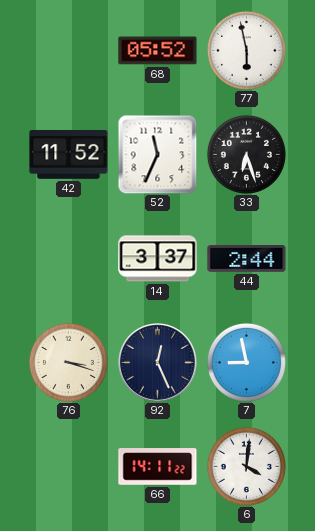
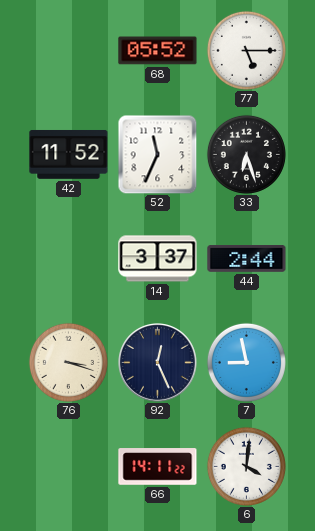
77: 5:58 -> 5:15
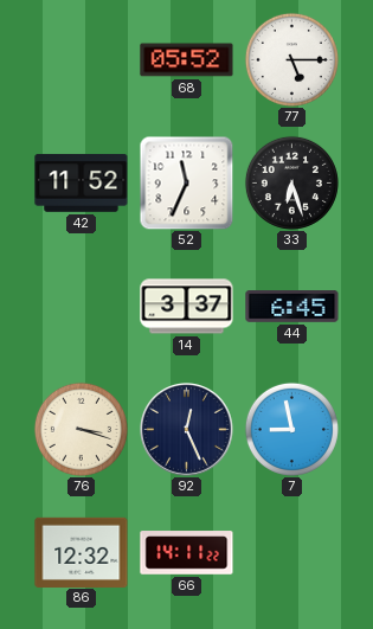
44: 2:44 -> 6:45
86: none -> 12:32
6: 4:01 -> none
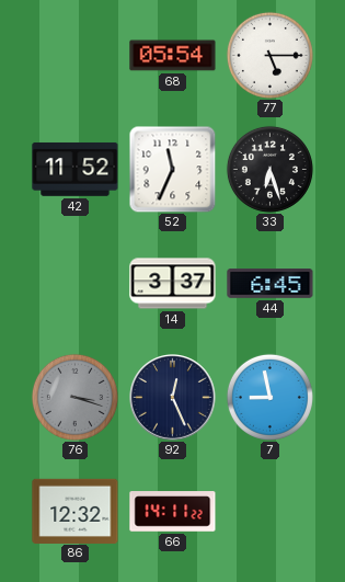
68: 05:52 -> 05:54
76 dial: cream -> grey
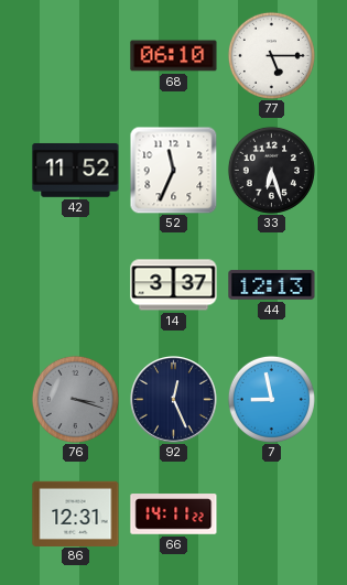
68: 05:54 -> 06:10
44: 6:45 -> 12:13
86: 12:32 -> 12:31
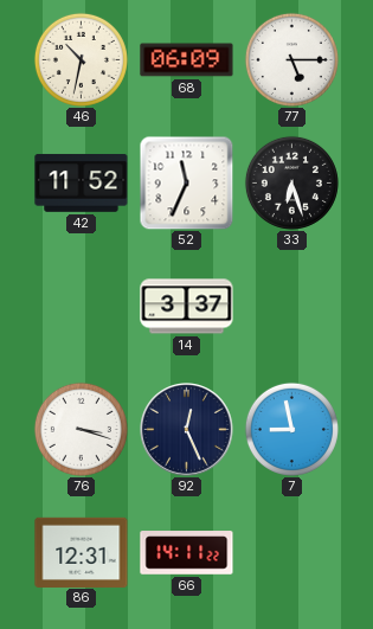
46: none -> 10:32
68: 06:10 -> 06:09
44: 12:13 -> none
76 dial: grey -> white
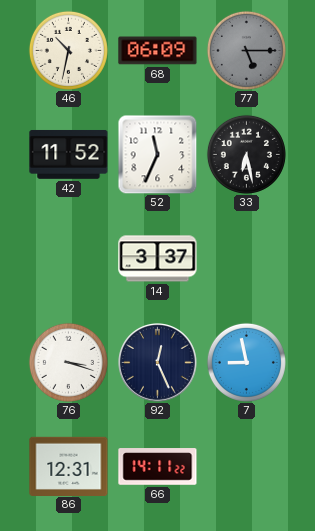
77 dial: white -> grey
33: 6:27 -> 6:28
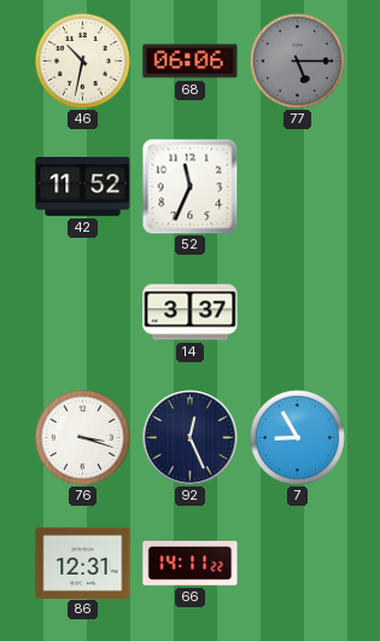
68: 06:09 -> 06:06
33: 6:28 -> none
7: 8:58 -> 8:55
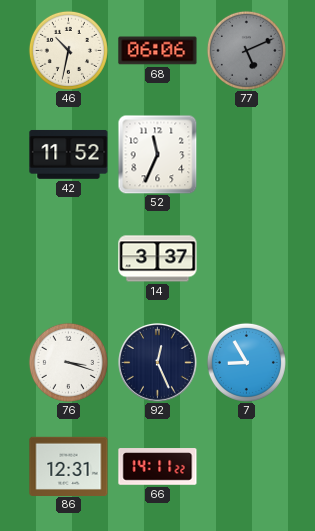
77: 5:15 -> 5:11
